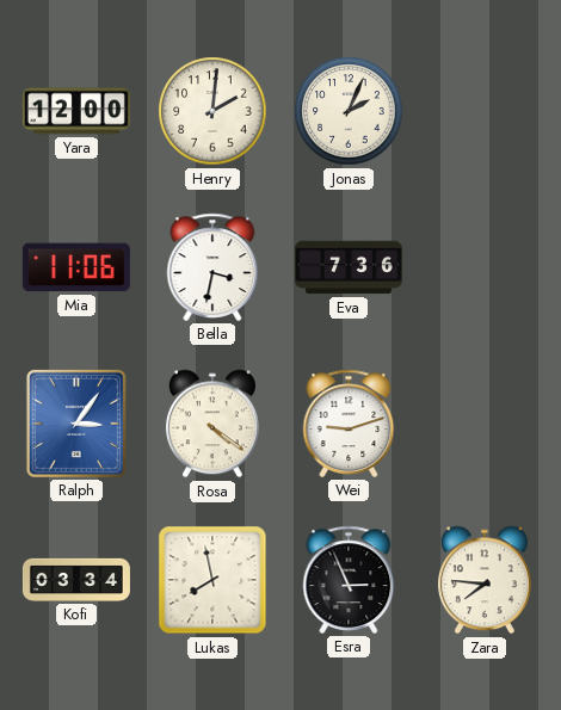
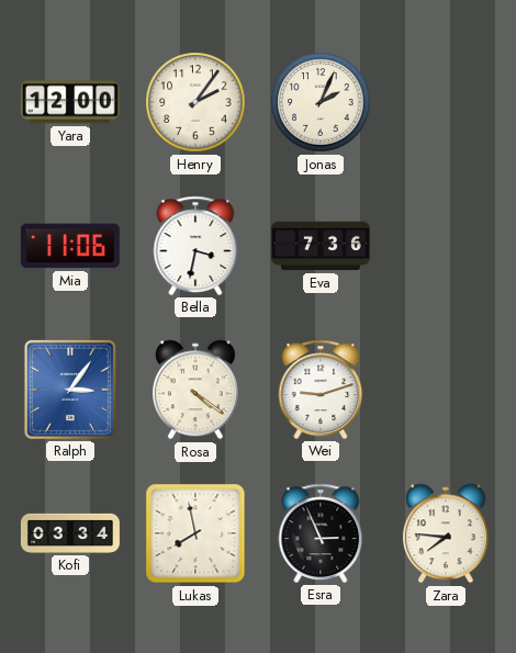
Henry: 2:01 -> 2:06
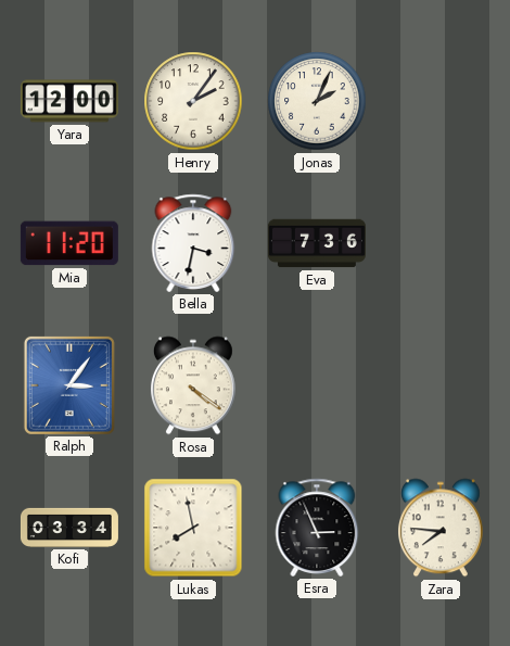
Mia: 11:06 -> 11:20
Wei: 9:12 -> none
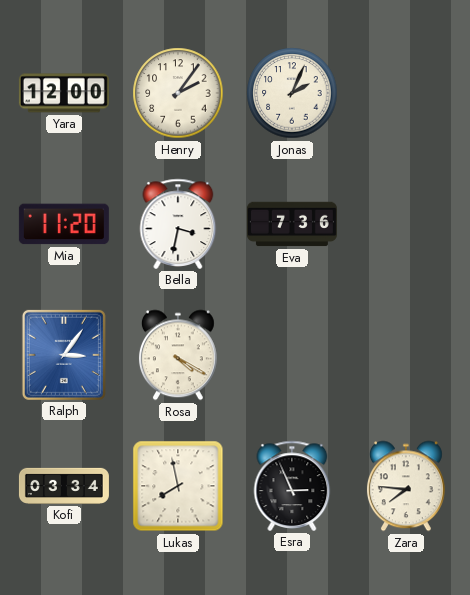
Rosa: 4:21 -> 4:20
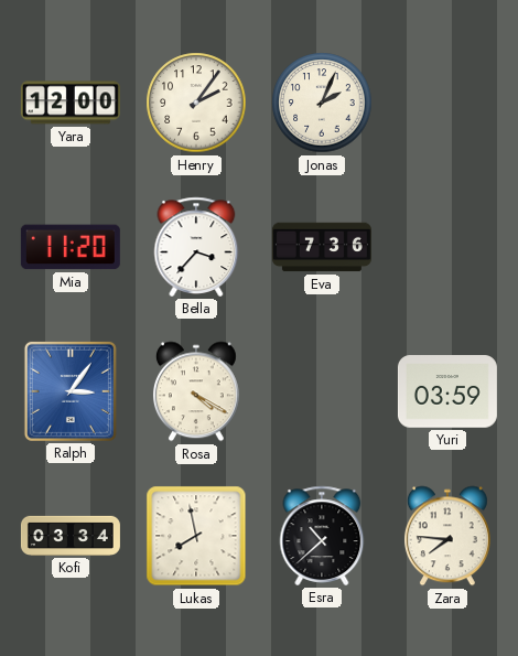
Bella: 3:32 -> 3:37
Yuri: none -> 03:59
Esra: 2:56 -> 10:38
